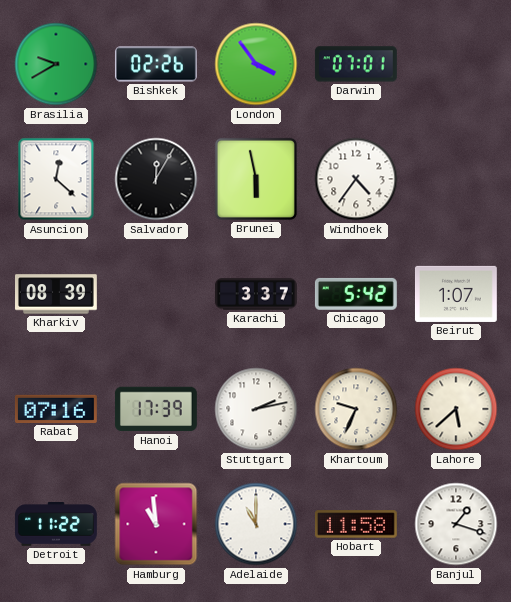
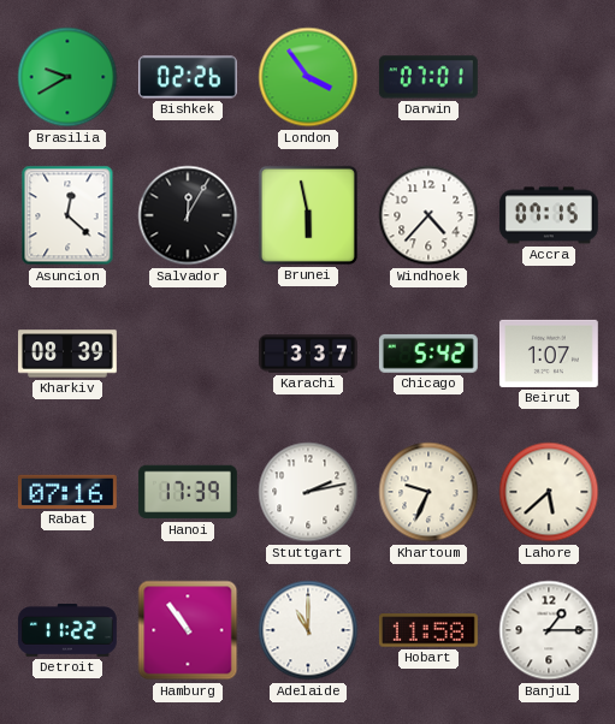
Windhoek: 4:36 -> 4:37
Accra: none -> 07:15
Hamburg: 10:59 -> 10:54
Banjul: 1:18 -> 1:15
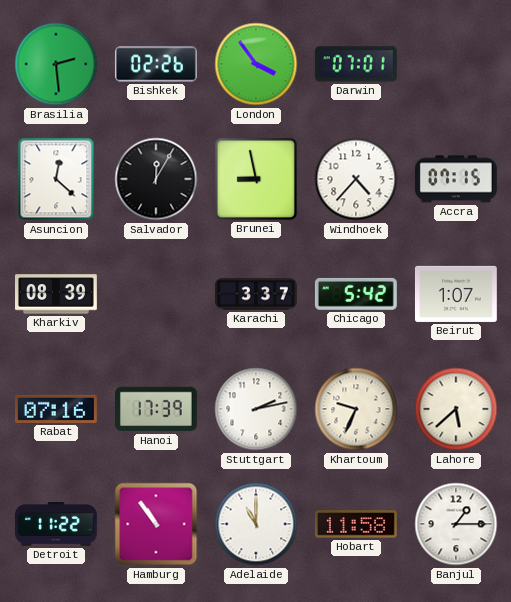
Brasilia: 9:40 -> 2:29
Brunei: 5:58 -> 8:58
